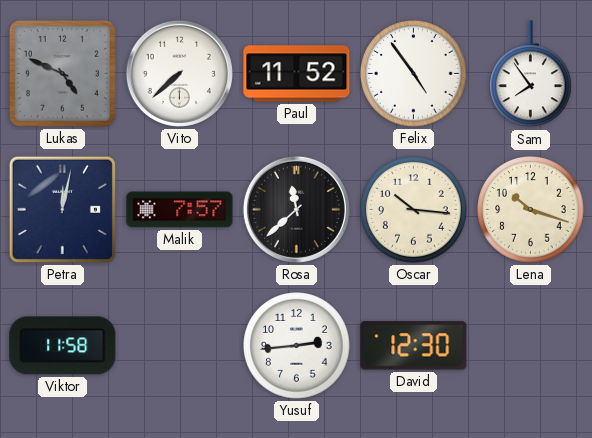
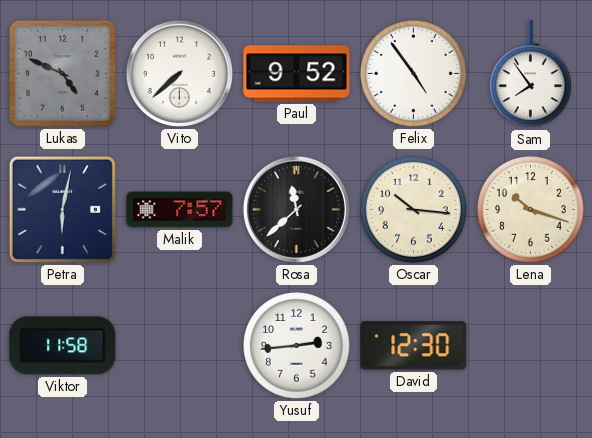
Paul: 11:52 -> 9:52
Petra: 12:02 -> 6:02
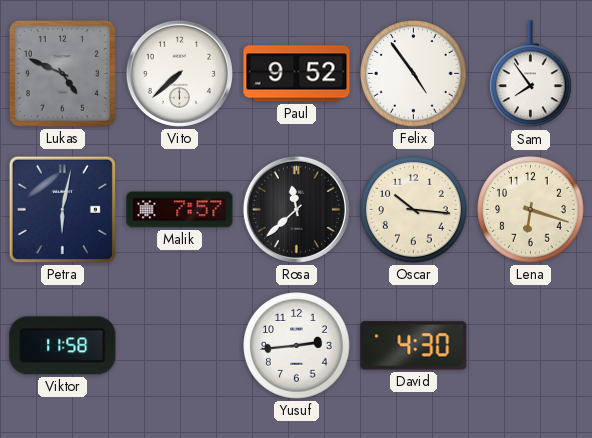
Lena: 10:18 -> 6:18
David: 12:30 -> 4:30
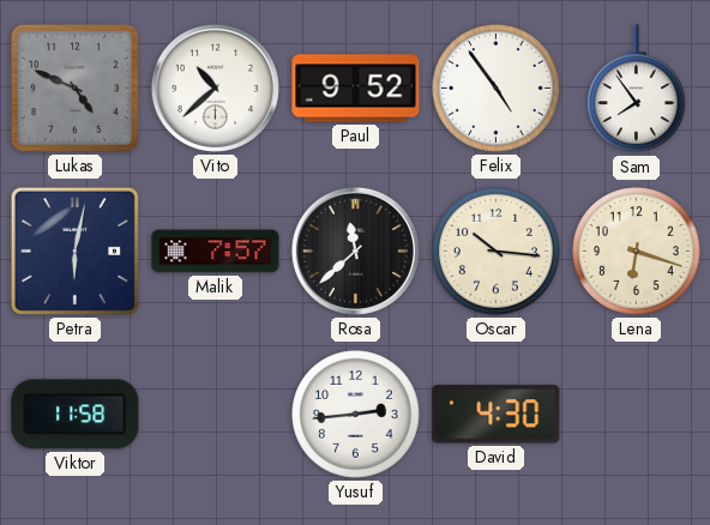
Vito: 7:38 -> 10:38
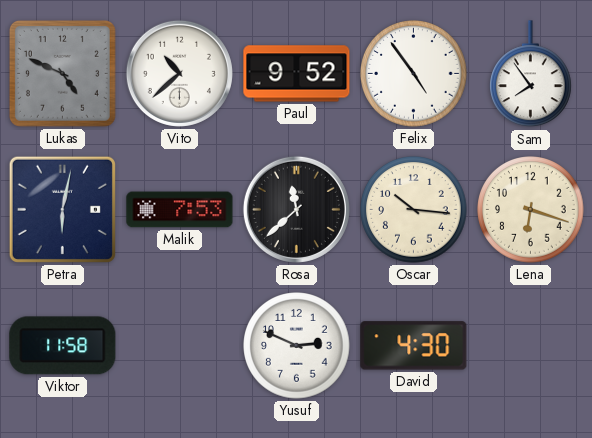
Malik: 7:57 -> 7:53
Yusuf: 2:44 -> 2:49
